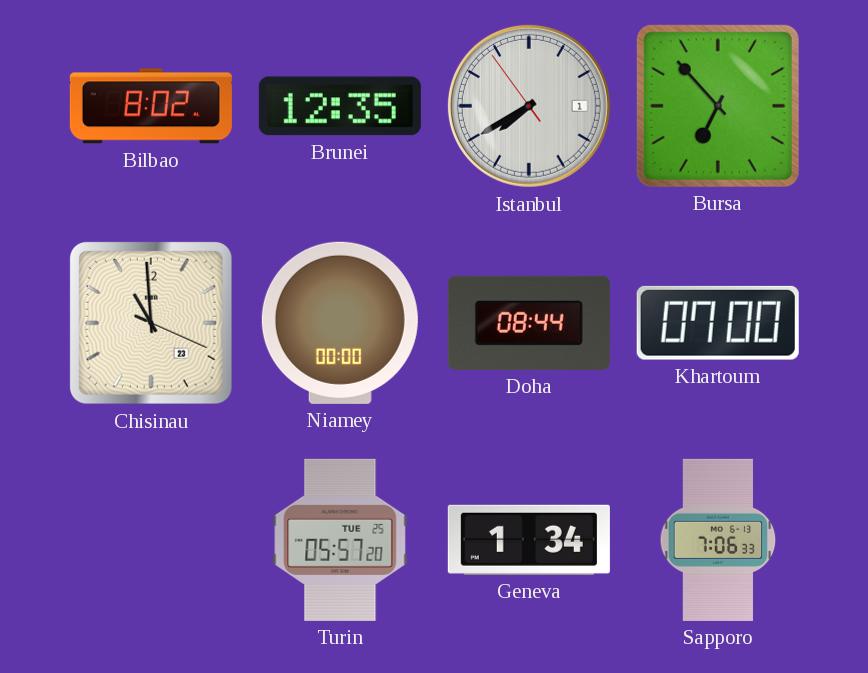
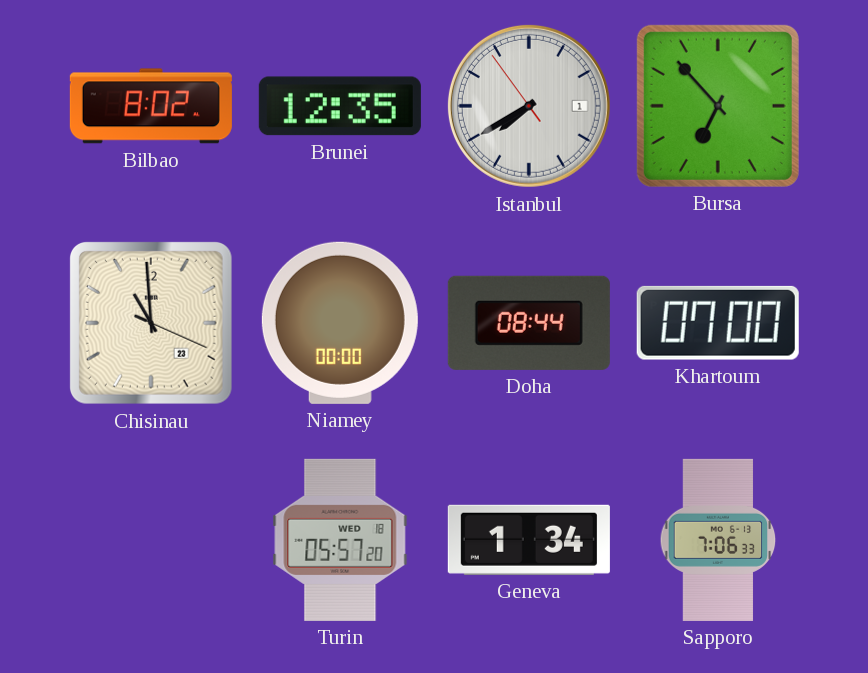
Turin date: TUE 25 -> WED 18
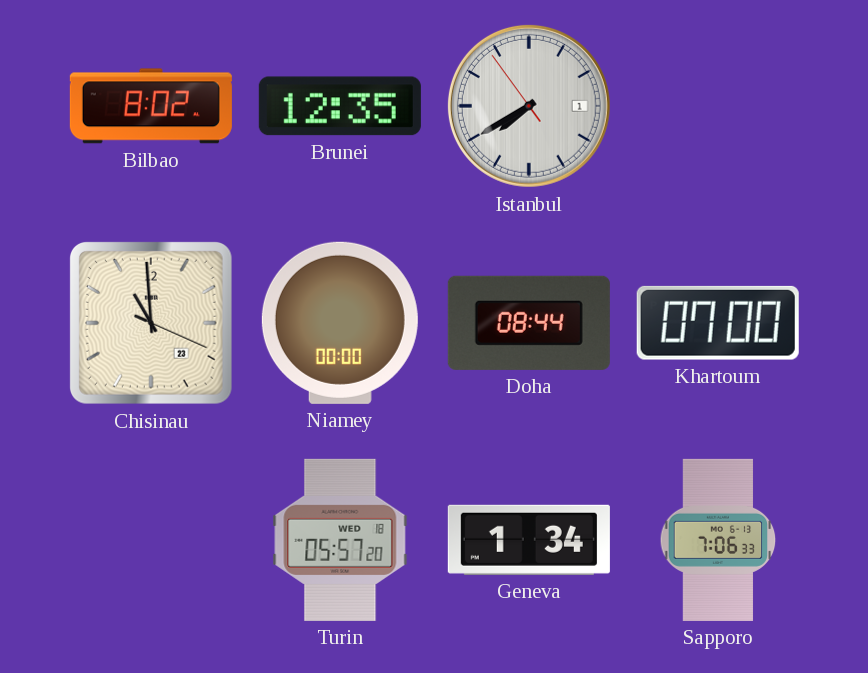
Bursa: 6:53 -> none
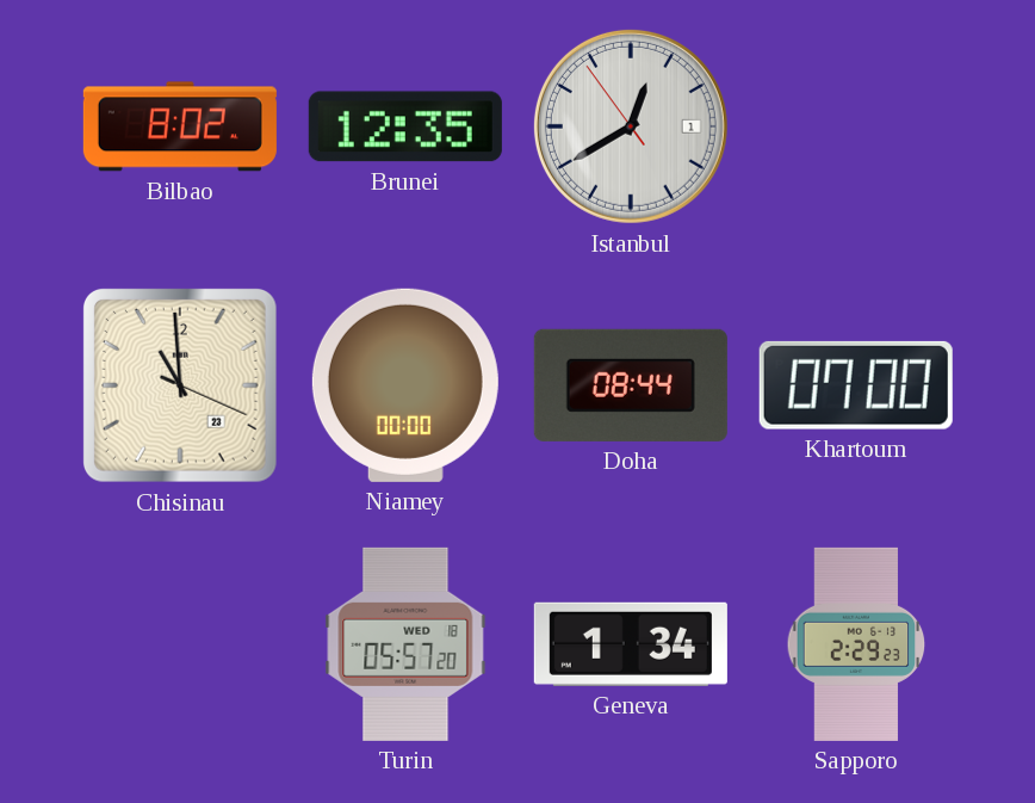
Istanbul: 7:39 -> 12:39
Sapporo: 7:06 -> 2:29
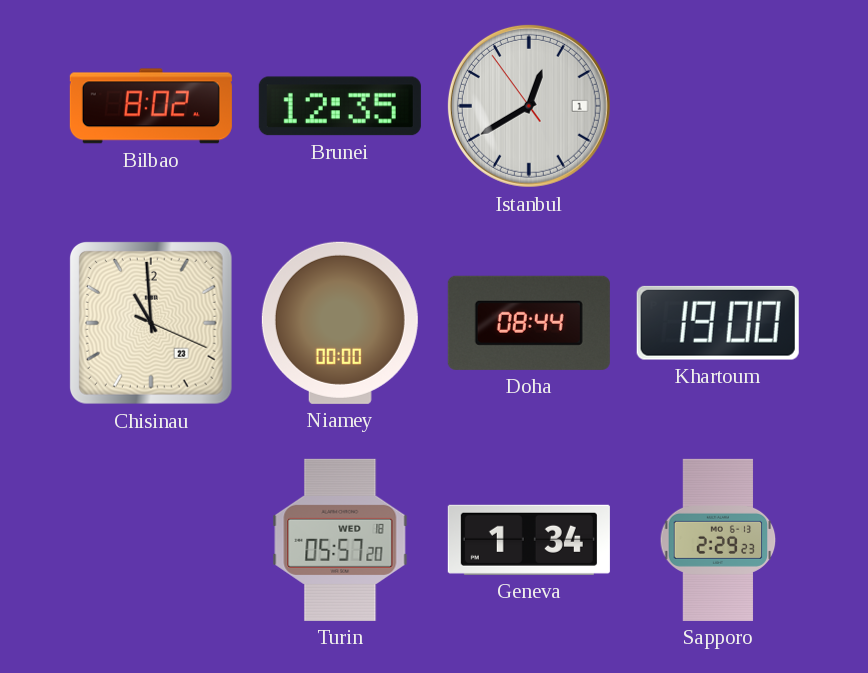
Khartoum: 07:00 -> 19:00
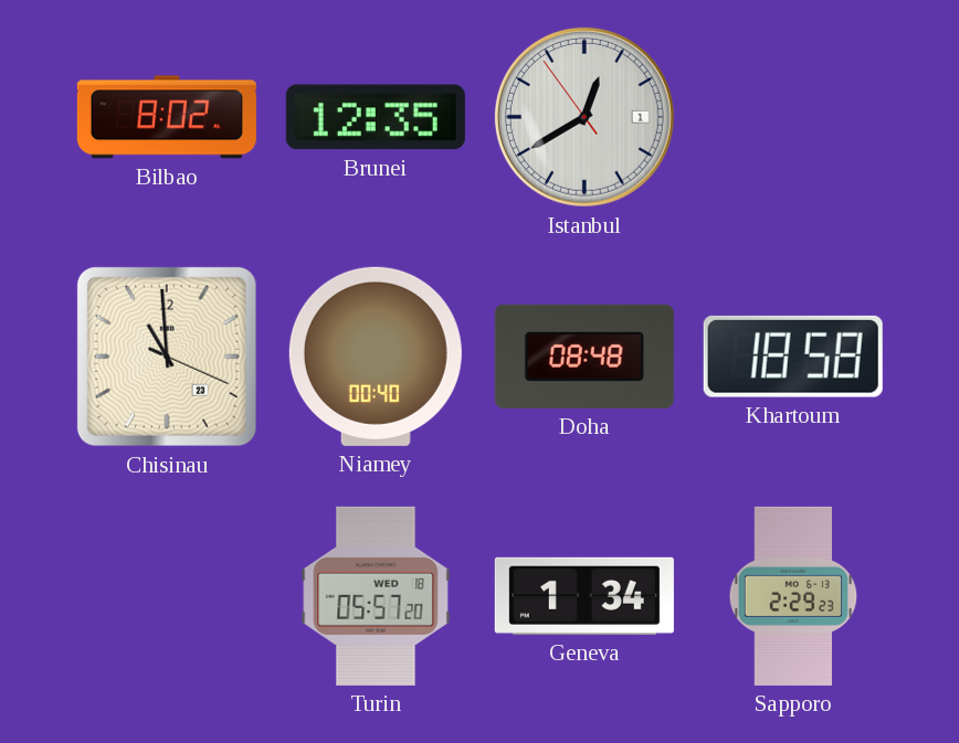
Niamey: 00:00 -> 00:40
Doha: 08:44 -> 08:48
Khartoum: 19:00 -> 18:58
